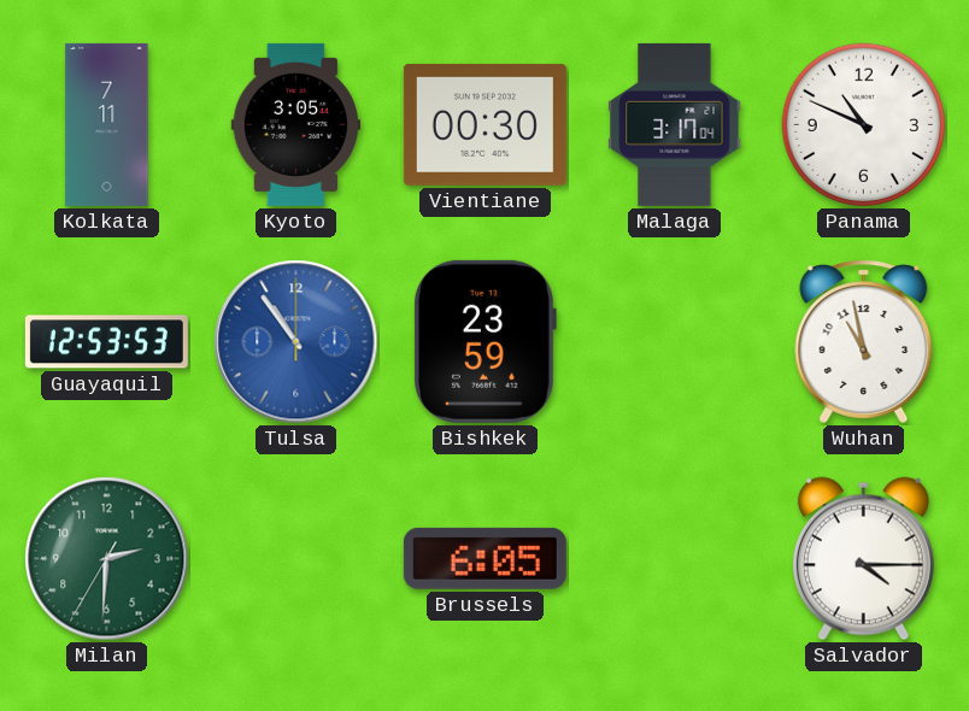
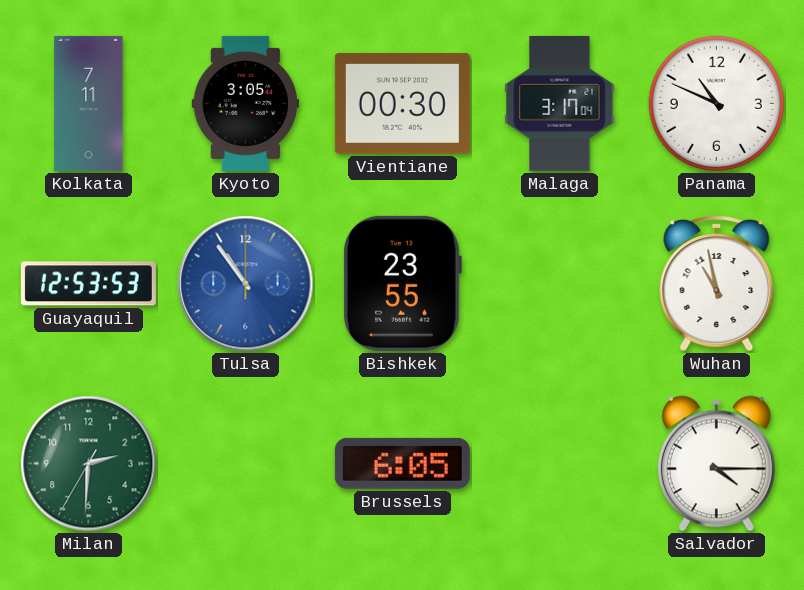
Bishkek: 23:59 -> 23:55
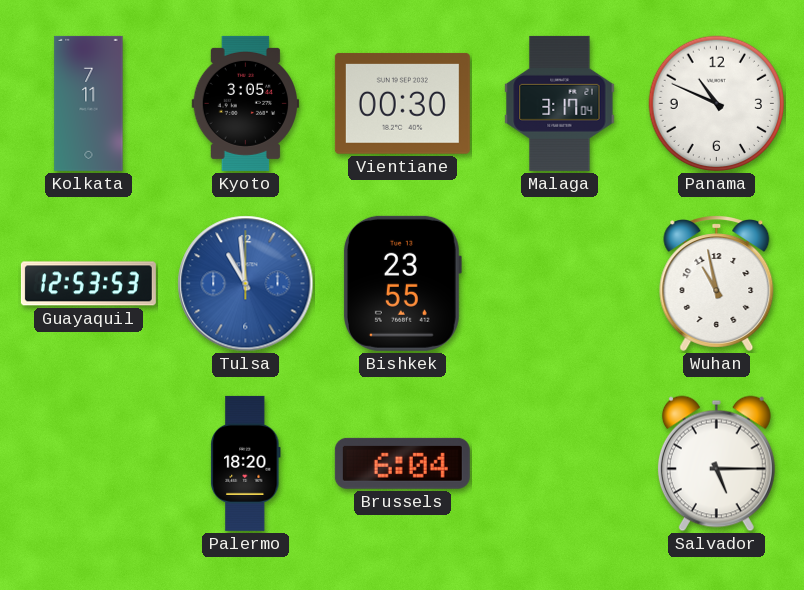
Tulsa: 10:54 -> 10:59
Milan: 2:30 -> none
Palermo: none -> 18:20
Brussels: 6:05 -> 6:04
Salvador: 4:15 -> 5:15
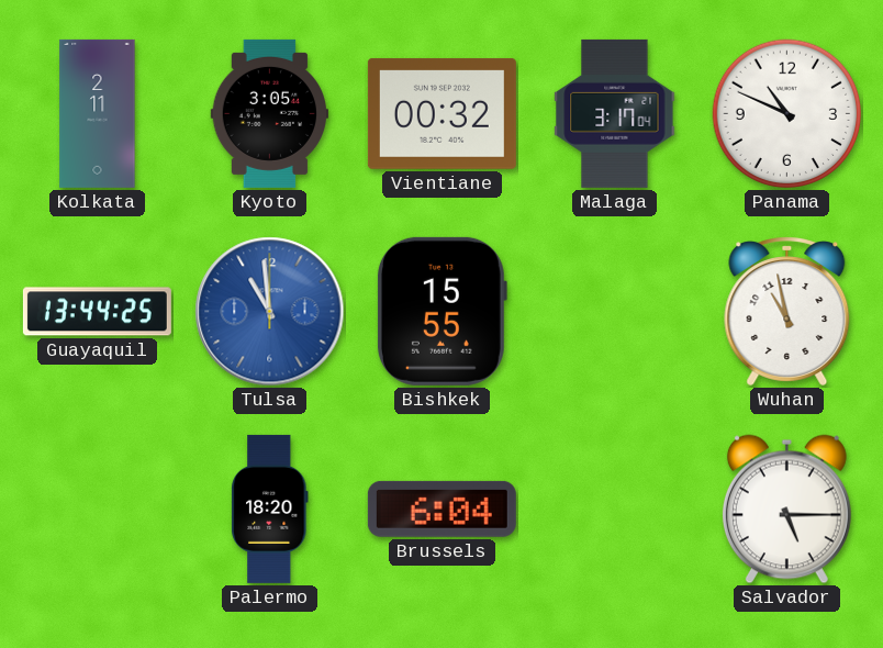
Kolkata: 7:11 -> 2:11
Vientiane: 00:30 -> 00:32
Guayaquil: 12:53 -> 13:44
Bishkek: 23:55 -> 15:55
